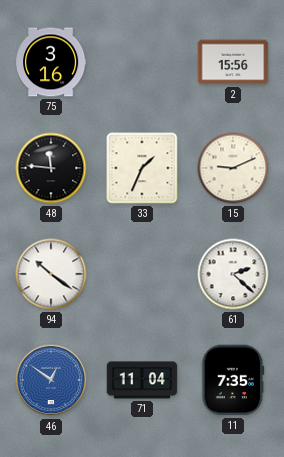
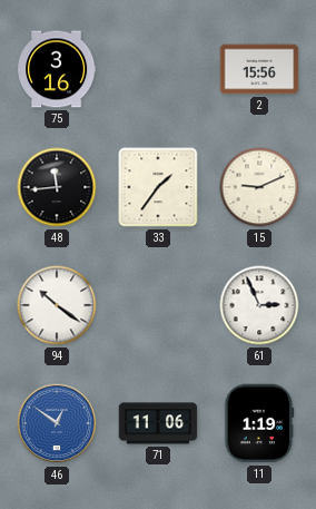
48: 11:46 -> 11:44
33: 1:34 -> 1:36
61: 2:22 -> 2:56
71: 11:04 -> 11:06
11: 7:35 -> 1:19
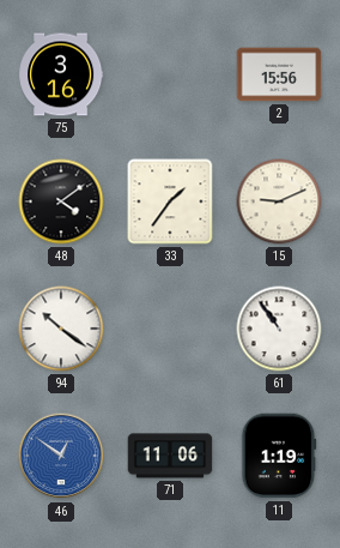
48: 11:44 -> 4:09
61: 2:56 -> 10:54
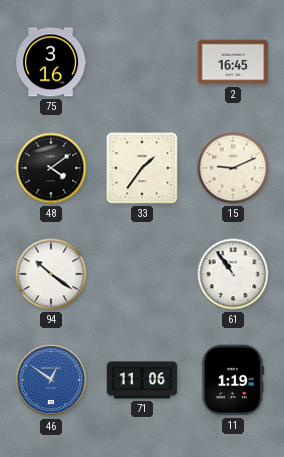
2: 15:56 -> 16:45
